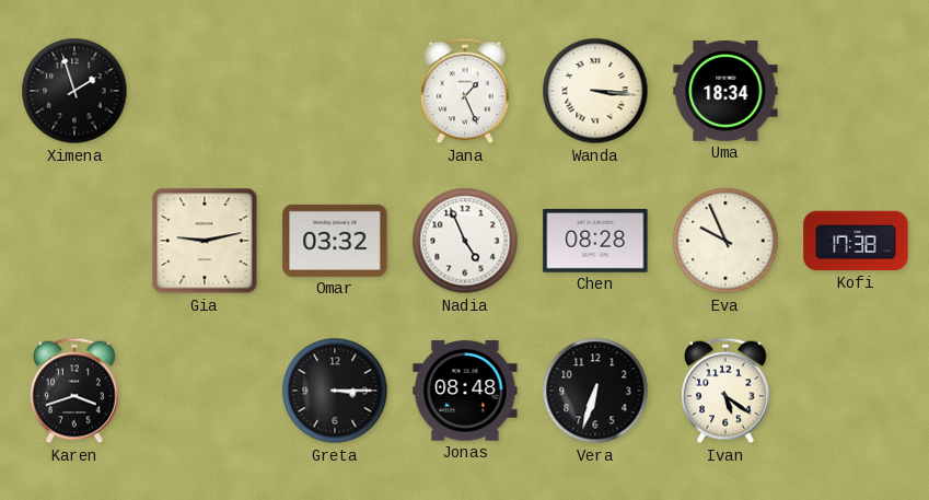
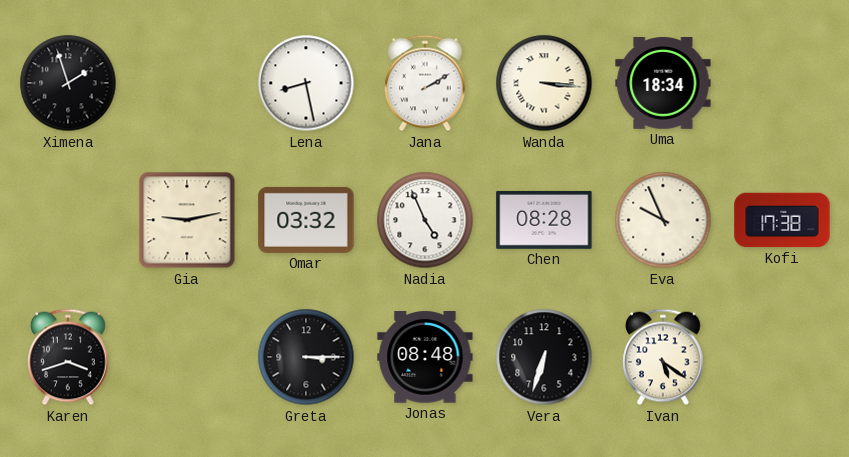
Lena: none -> 8:28
Jana: 1:26 -> 2:10
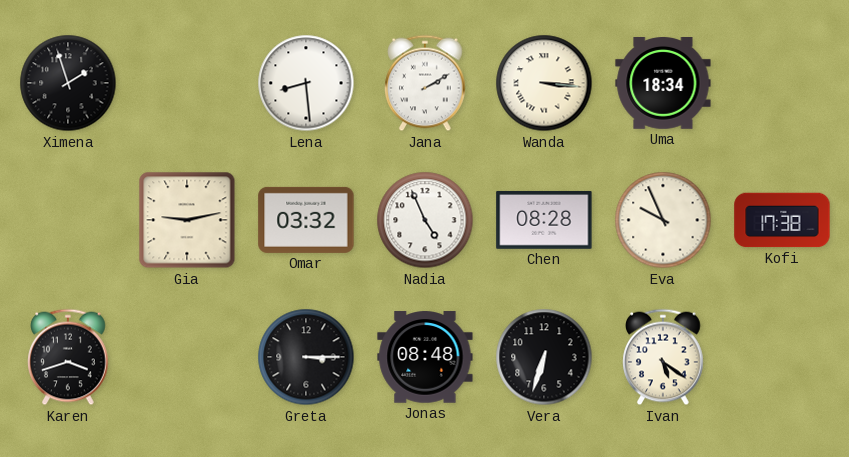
Lena: 8:28 -> 8:29
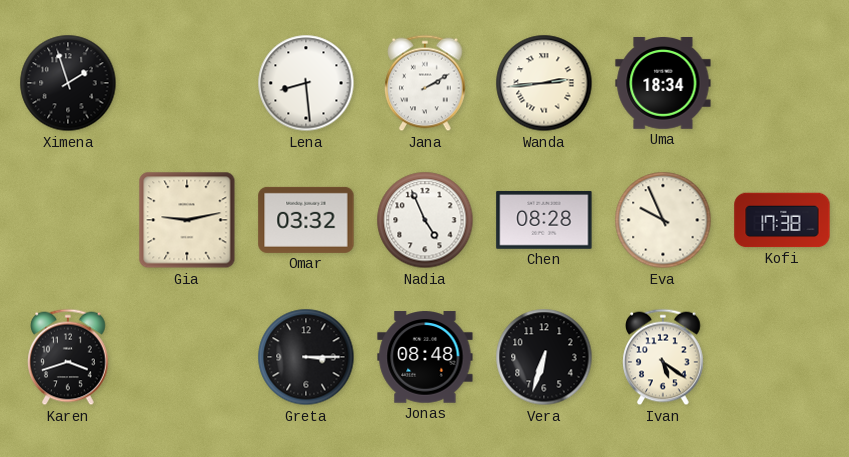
Wanda: 3:16 -> 2:44
